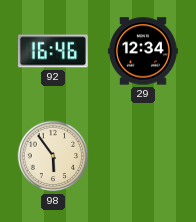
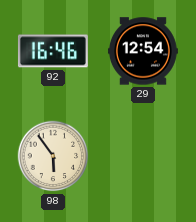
29: 12:34 -> 12:54
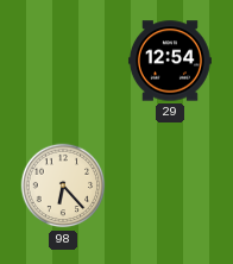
92: 16:46 -> none
98: 5:54 -> 6:23
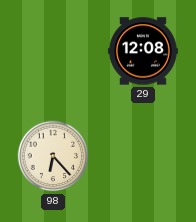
29: 12:54 -> 12:08
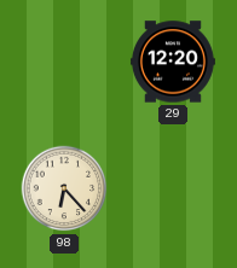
29: 12:08 -> 12:20
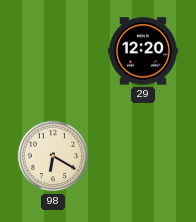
98: 6:23 -> 6:20
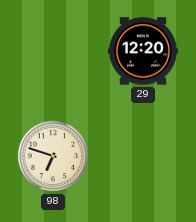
98: 6:20 -> 6:48
